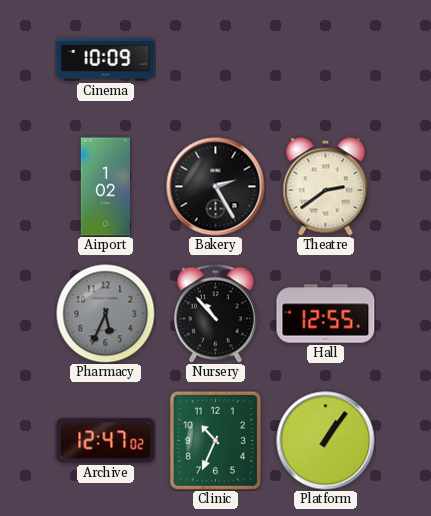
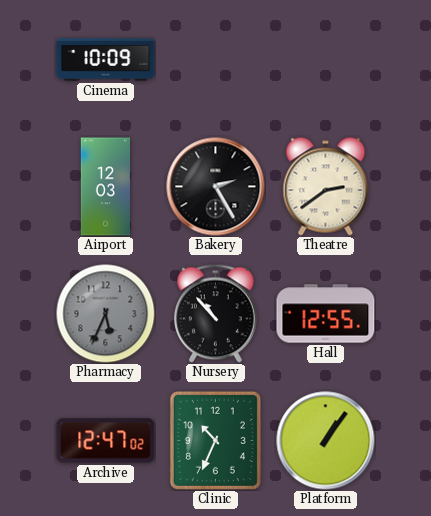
Airport: 1:02 -> 12:03
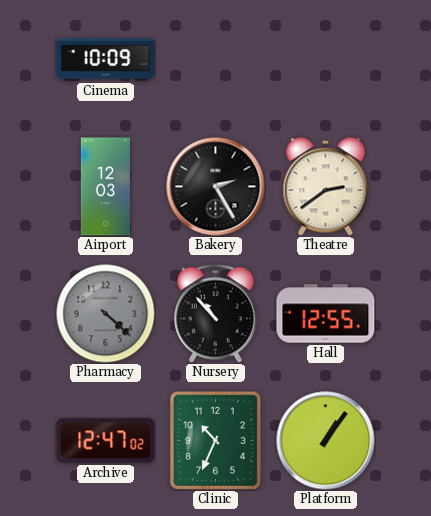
Pharmacy: 5:34 -> 4:22
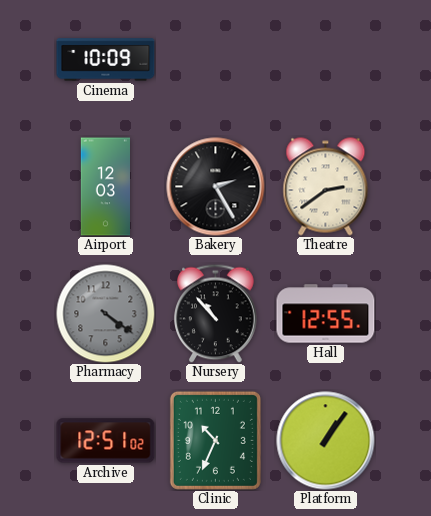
Pharmacy: 4:22 -> 4:21
Archive: 12:47 -> 12:51
